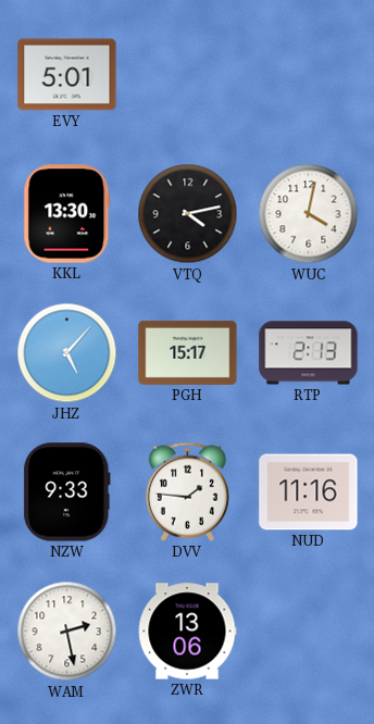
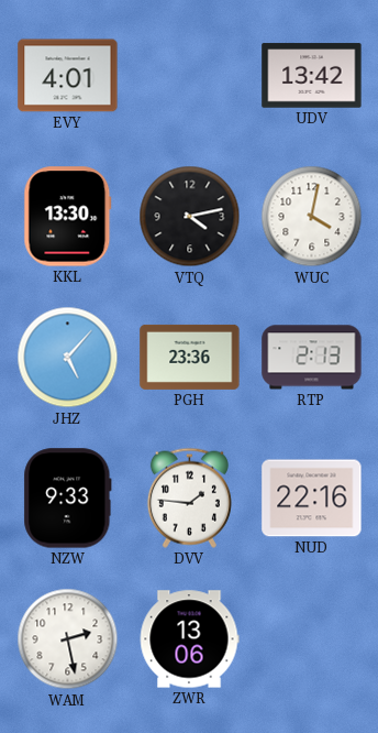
EVY: 5:01 -> 4:01
UDV: none -> 13:42
PGH: 15:17 -> 23:36
NUD: 11:16 -> 22:16
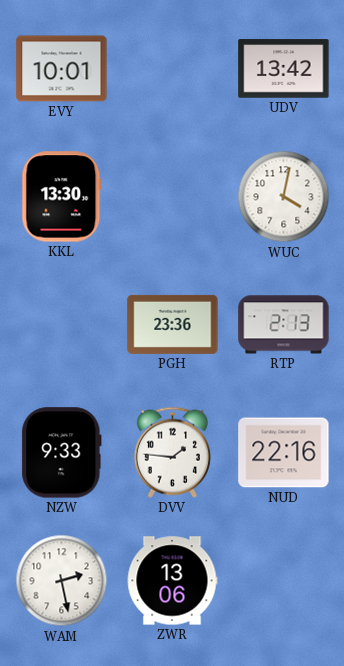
EVY: 4:01 -> 10:01
VTQ: 4:13 -> none
JHZ: 5:07 -> none
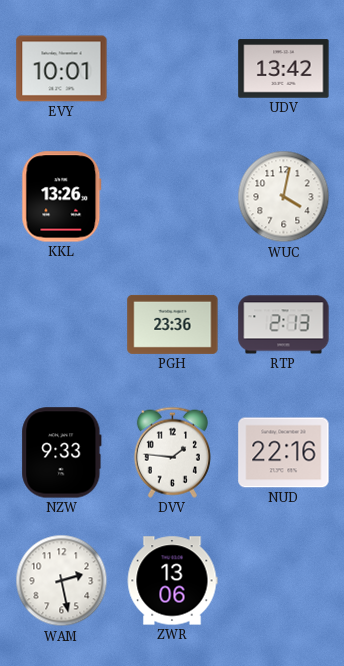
KKL: 13:30 -> 13:26
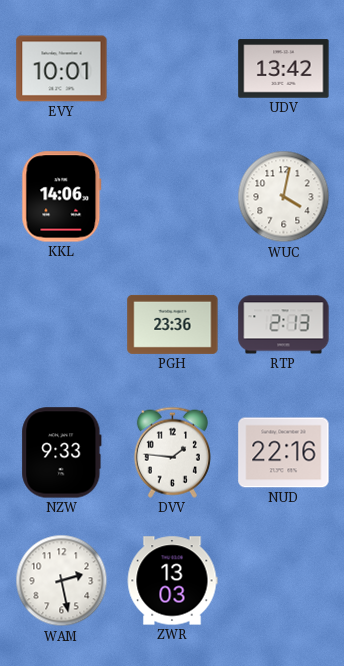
KKL: 13:26 -> 14:06
ZWR: 13:06 -> 13:03
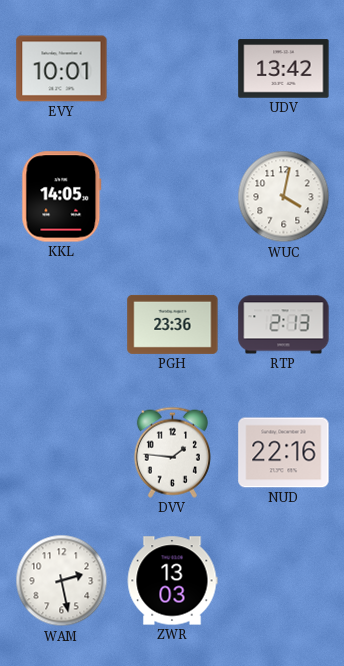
KKL: 14:06 -> 14:05
NZW: 9:33 -> none
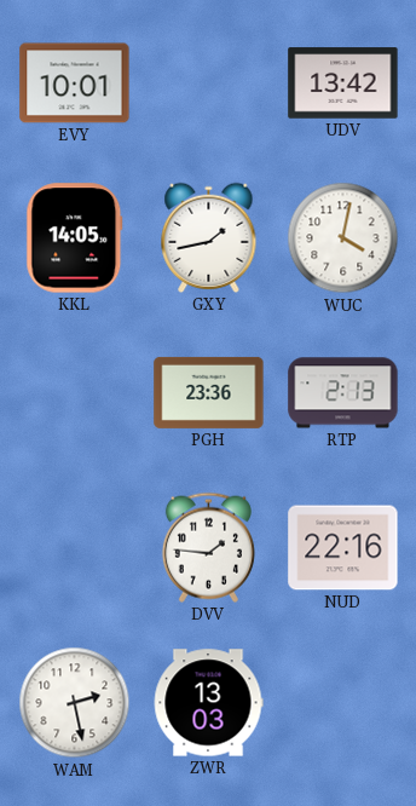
GXY: none -> 1:43
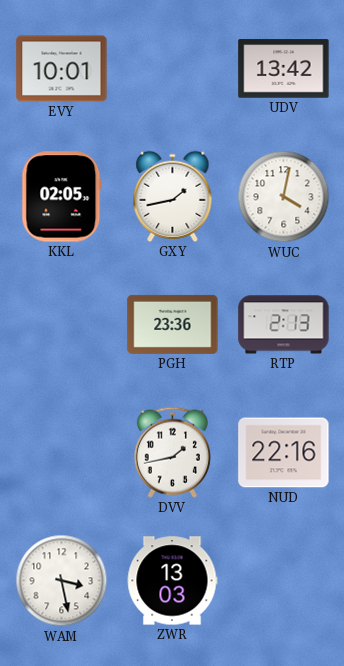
KKL: 14:05 -> 02:05
DVV: 1:46 -> 1:43
WAM: 2:28 -> 3:28
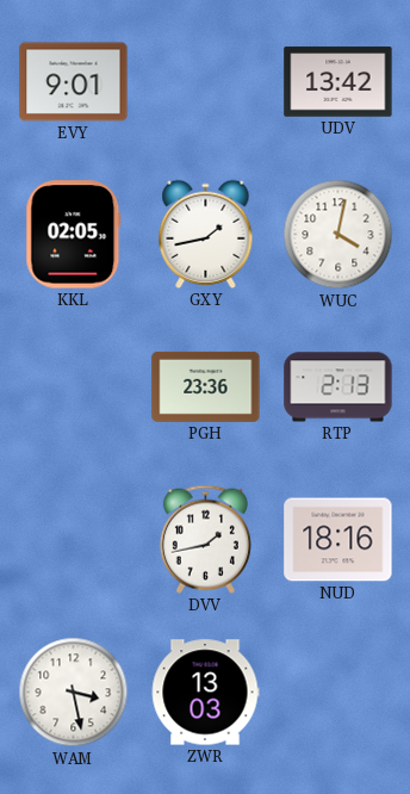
EVY: 10:01 -> 9:01
NUD: 22:16 -> 18:16
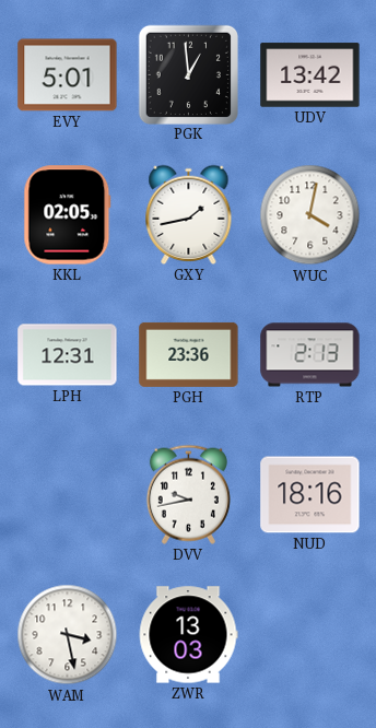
EVY: 9:01 -> 5:01
PGK: none -> 12:59
LPH: none -> 12:31
DVV: 1:43 -> 9:43
